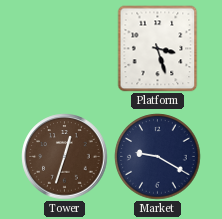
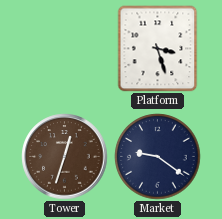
Market: 9:20 -> 9:21
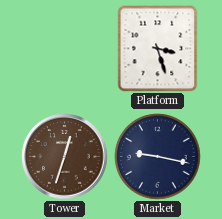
Market: 9:21 -> 9:17
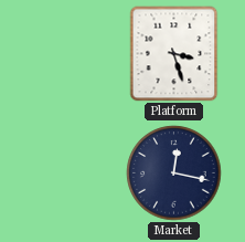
Tower: 12:33 -> none
Market: 9:17 -> 12:17
